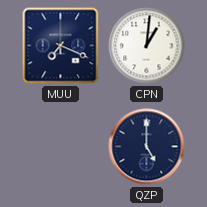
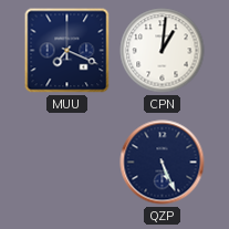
QZP: 5:00 -> 5:26
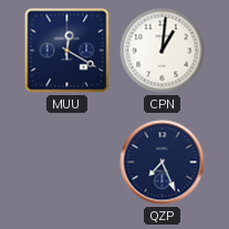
MUU: 7:19 -> 12:20
QZP: 5:26 -> 7:26
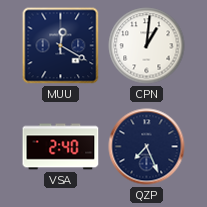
VSA: none -> 2:40
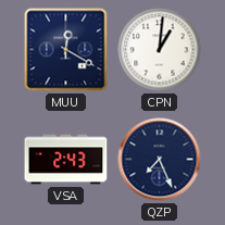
VSA: 2:40 -> 2:43
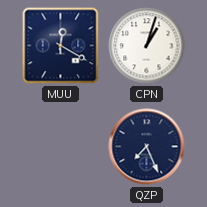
CPN: 1:01 -> 1:03
VSA: 2:43 -> none
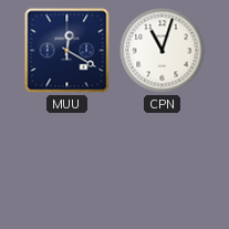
CPN: 1:03 -> 11:03
QZP: 7:26 -> none
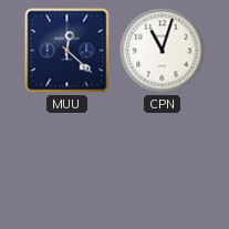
MUU: 12:20 -> 12:22
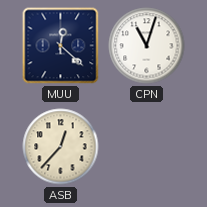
ASB: none -> 12:37
